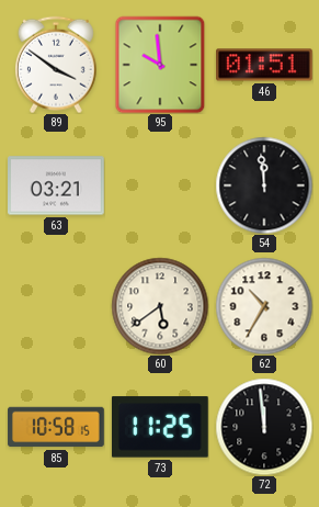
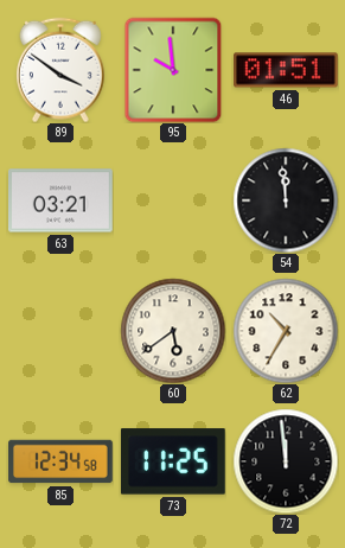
85: 10:58 -> 12:34
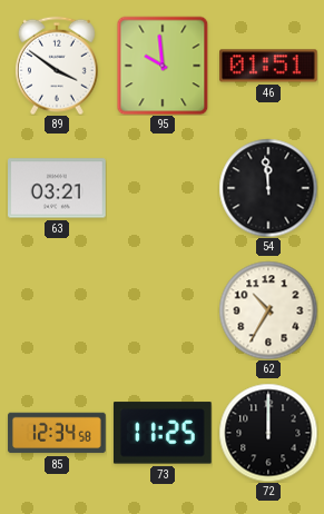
60: 5:39 -> none
72: 11:59 -> 12:00
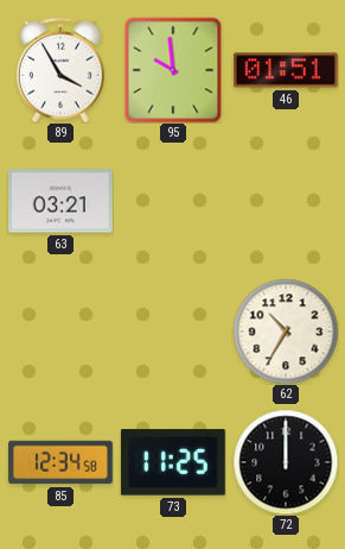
89: 3:51 -> 3:55
54: 11:59 -> none
